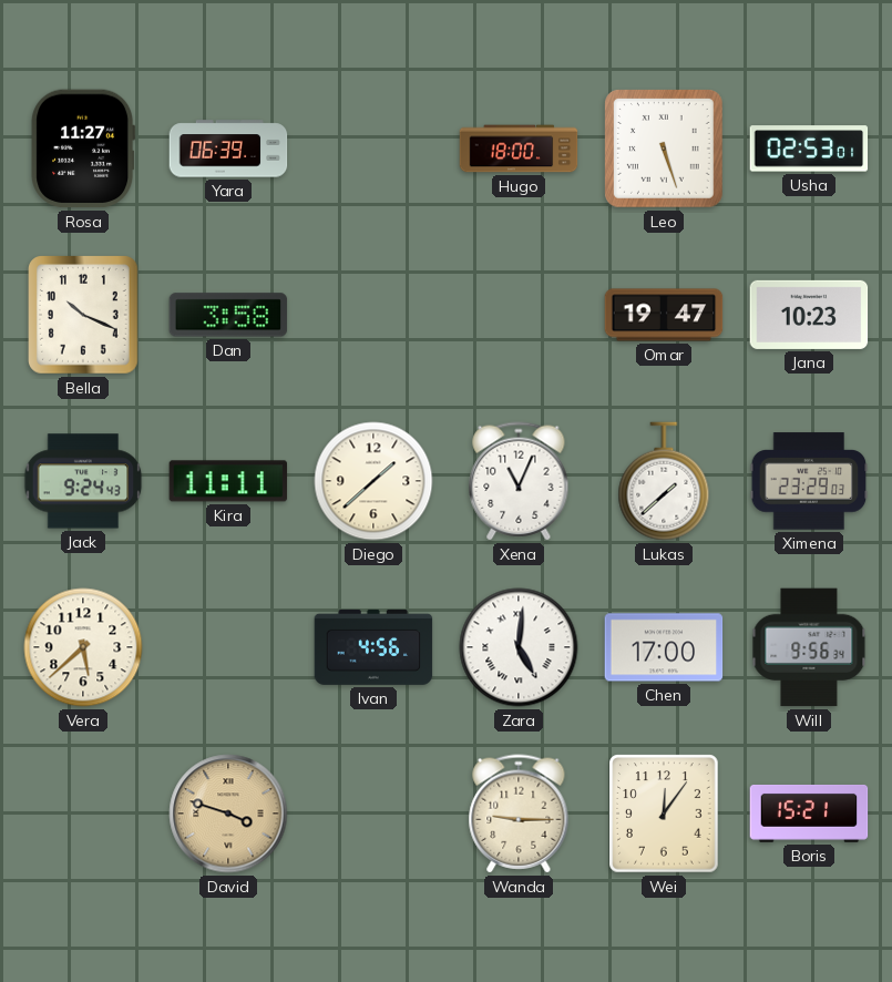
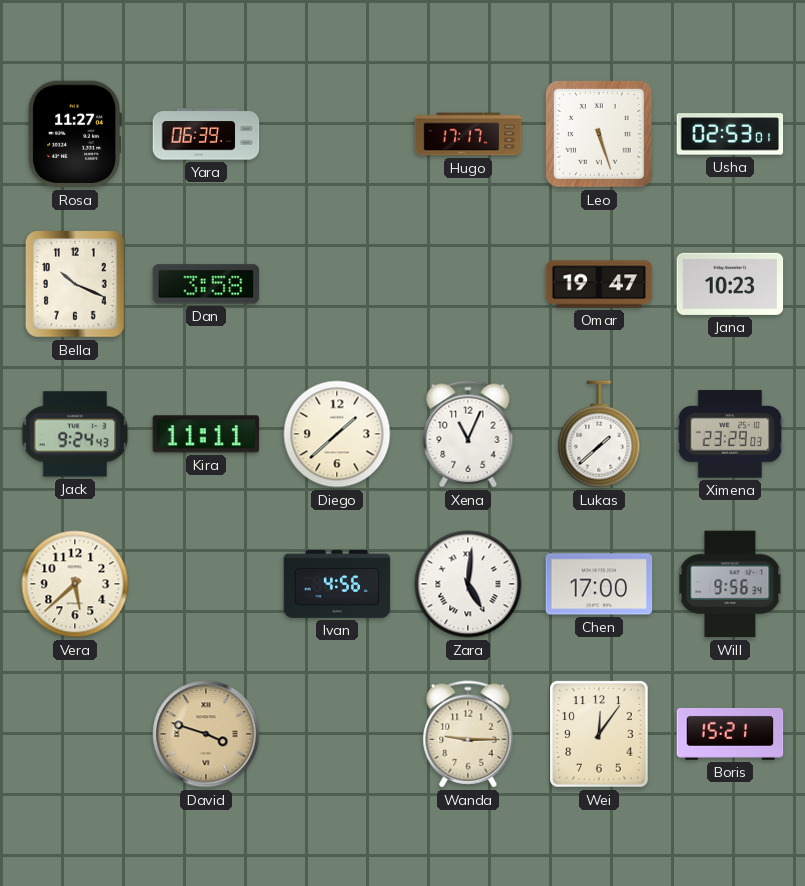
Hugo: 18:00 -> 17:17
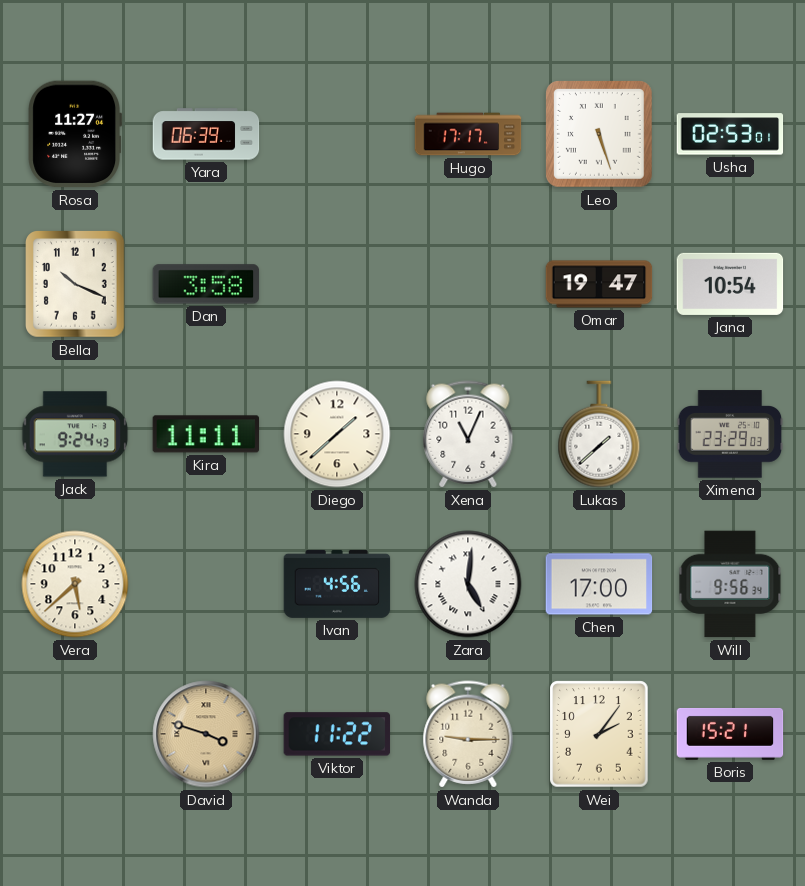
Jana: 10:23 -> 10:54
Viktor: none -> 11:22
Wei: 12:06 -> 2:06
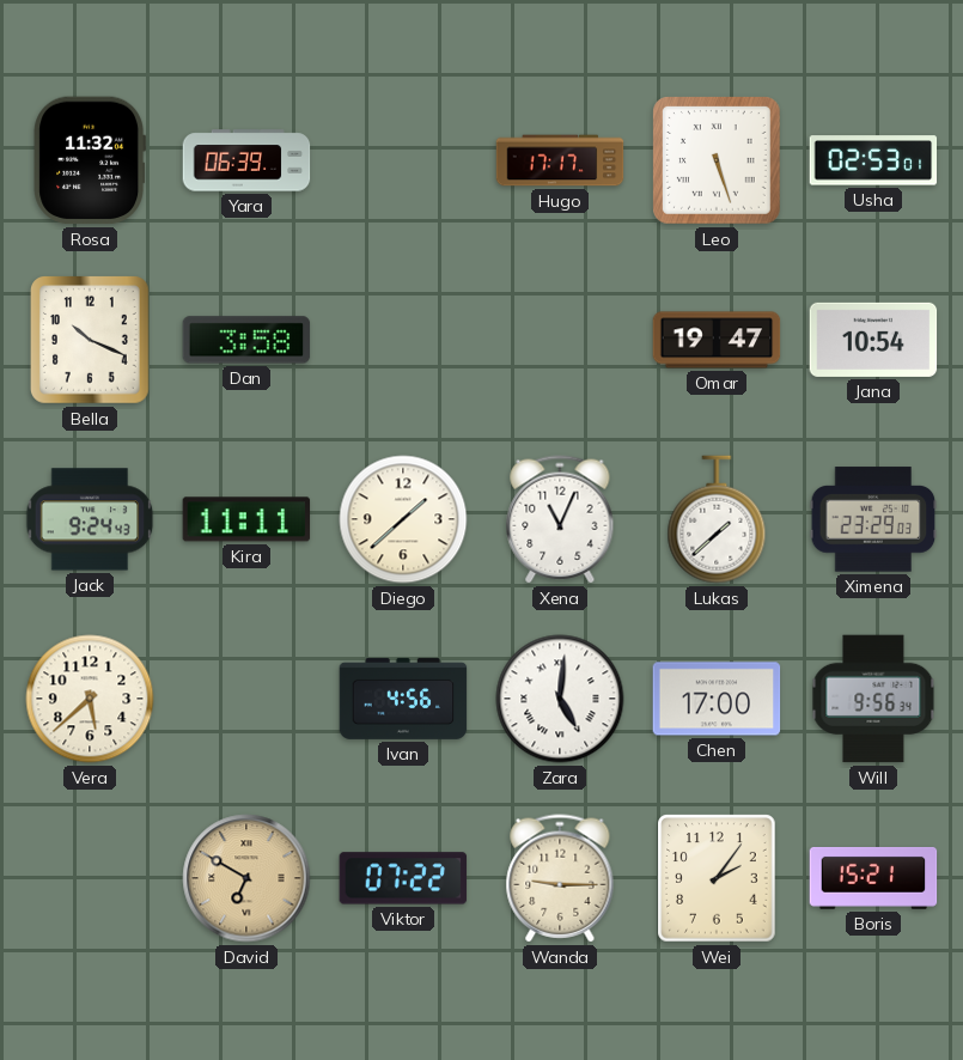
Rosa: 11:27 -> 11:32
David: 3:48 -> 6:50
Viktor: 11:22 -> 07:22
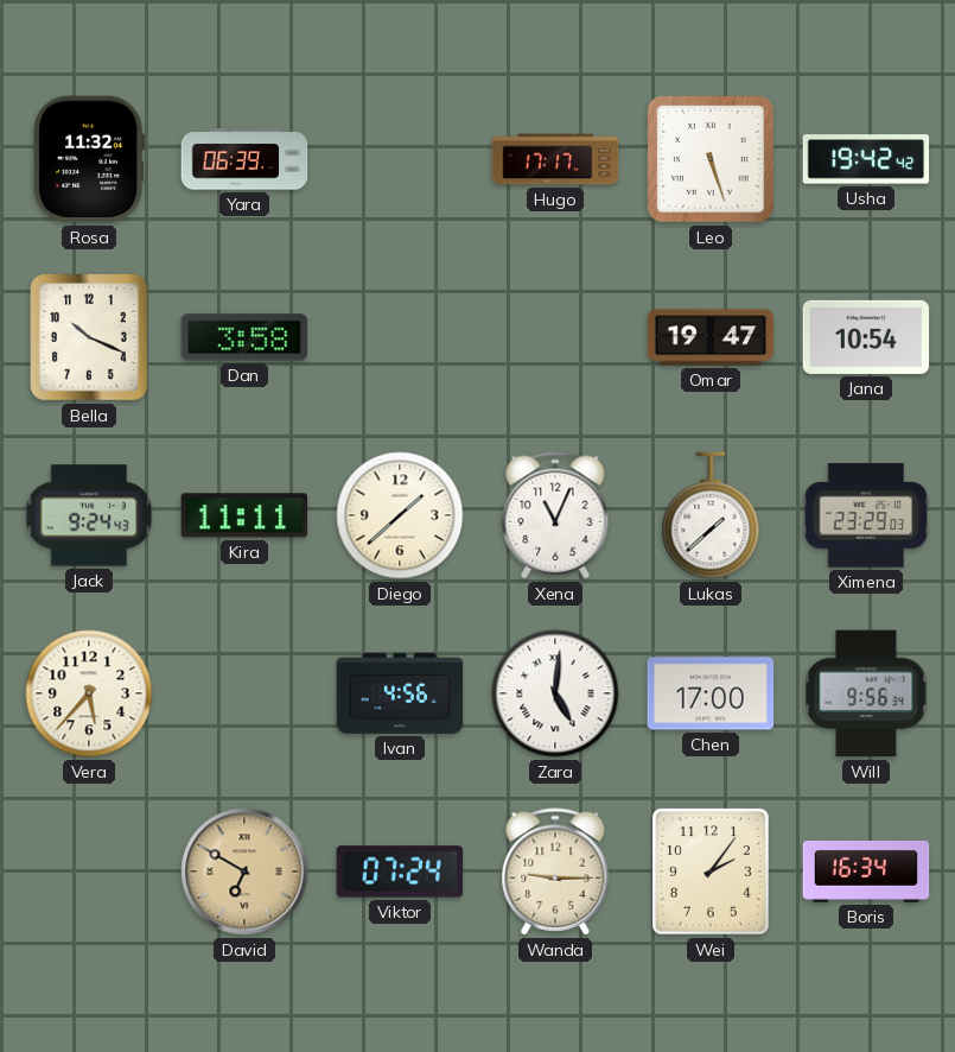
Usha: 02:53 -> 19:42
Vera: 5:38 -> 5:37
Viktor: 07:22 -> 07:24
Boris: 15:21 -> 16:34
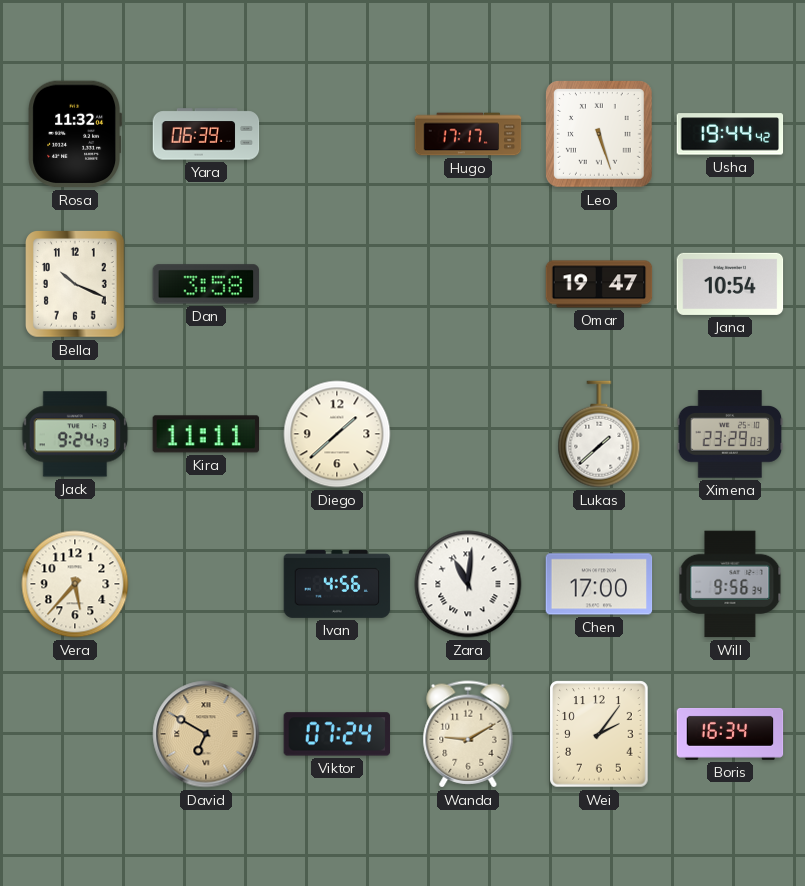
Usha: 19:42 -> 19:44
Xena: 11:04 -> none
Zara: 5:01 -> 11:01
Wanda: 9:15 -> 9:10
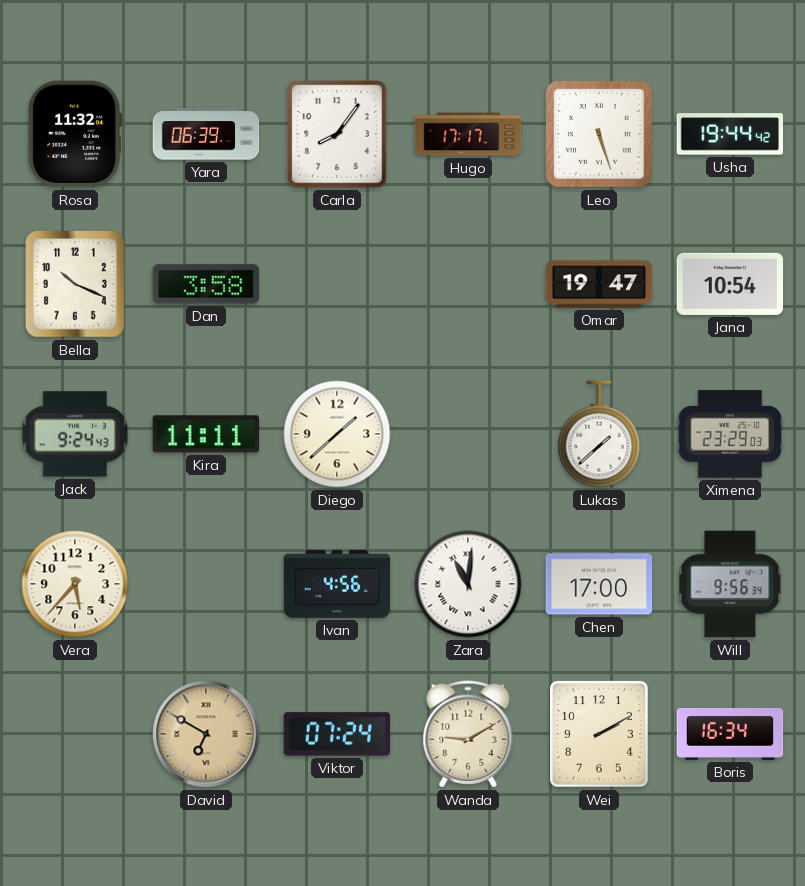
Carla: none -> 8:06
Wei: 2:06 -> 2:10
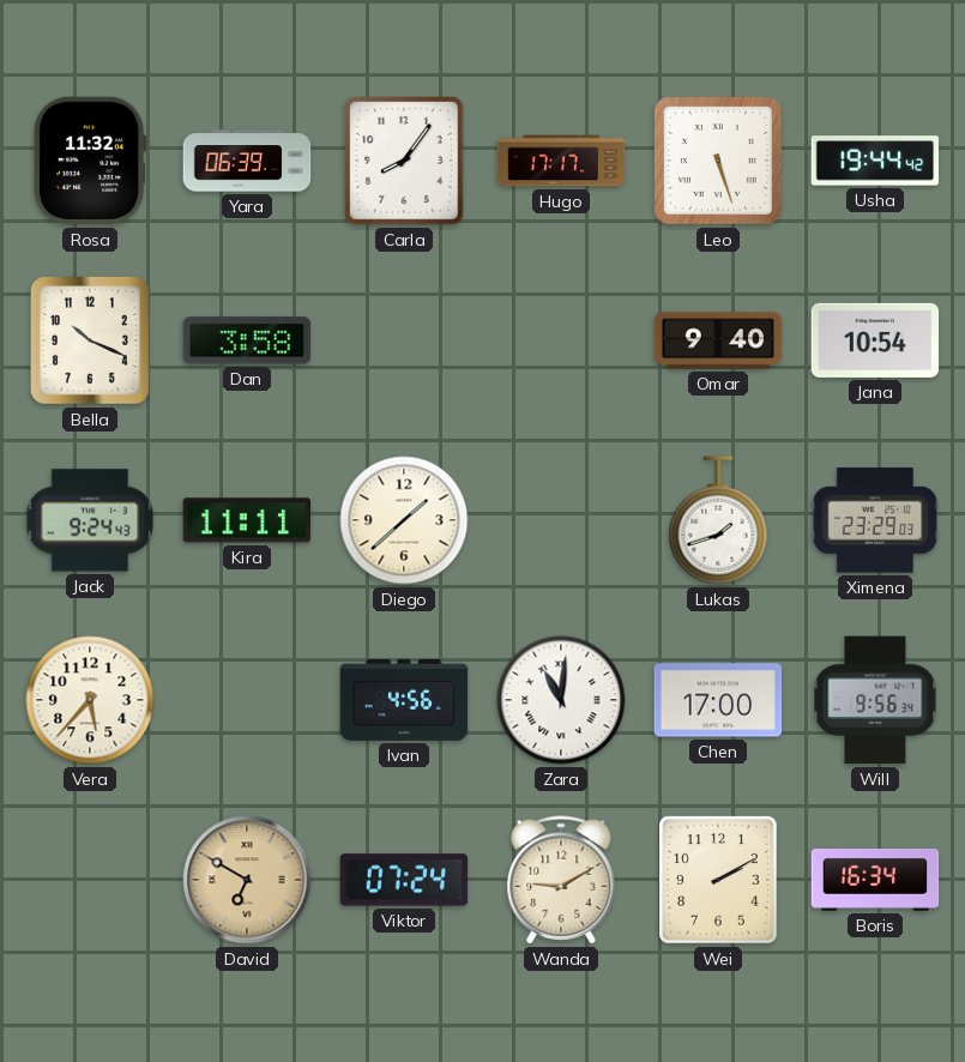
Omar: 19:47 -> 9:40
Lukas: 1:38 -> 1:42
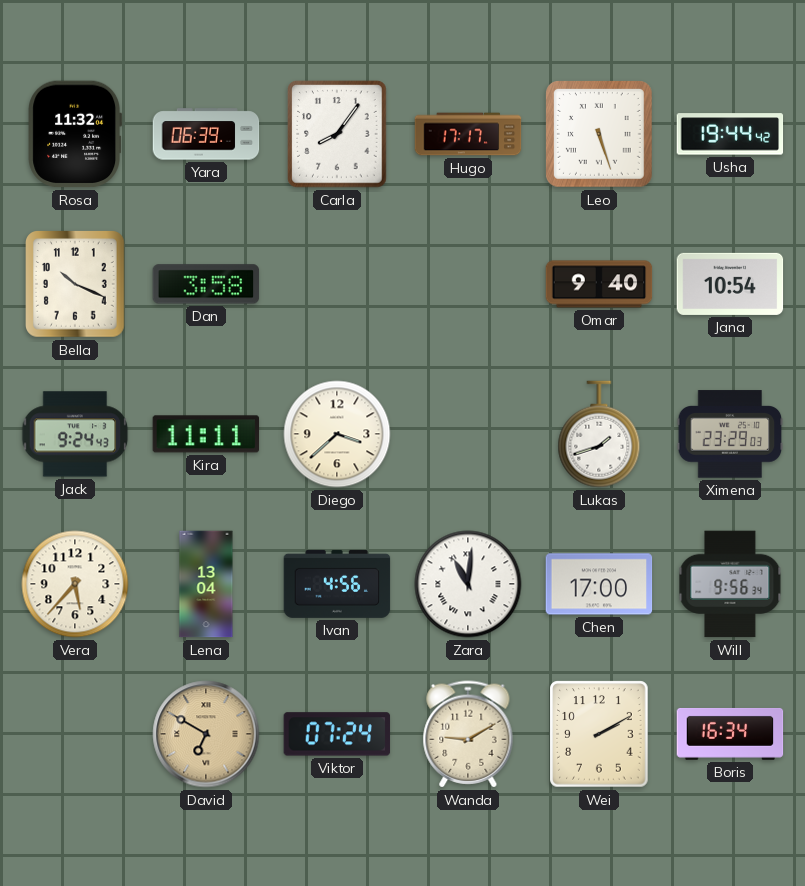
Diego: 1:38 -> 3:38
Lena: none -> 13:04
